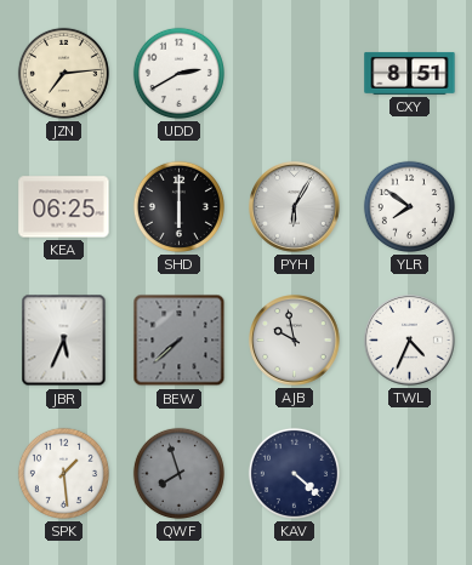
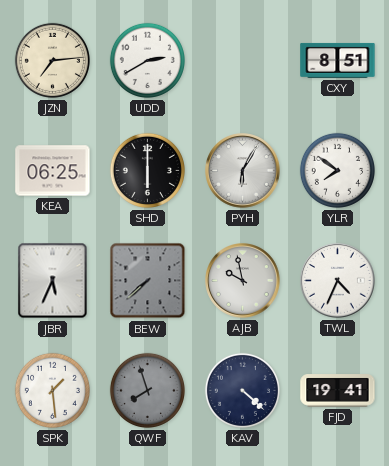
FJD: none -> 19:41
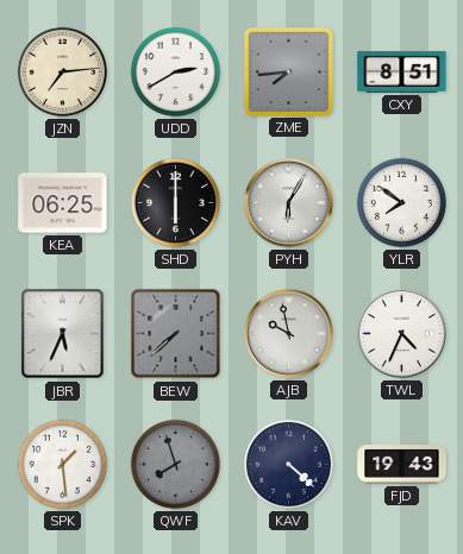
ZME: none -> 7:44
FJD: 19:41 -> 19:43
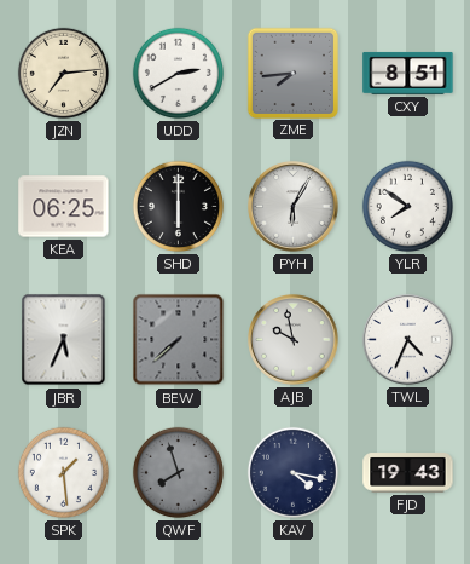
KAV: 4:22 -> 4:17
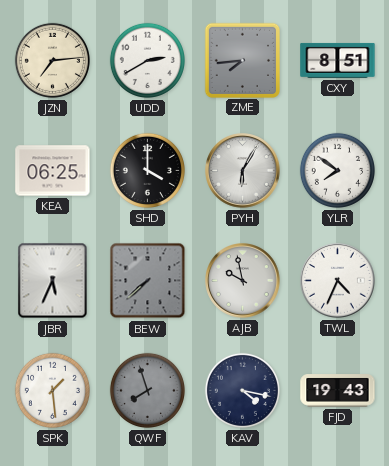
SHD: 6:00 -> 4:00
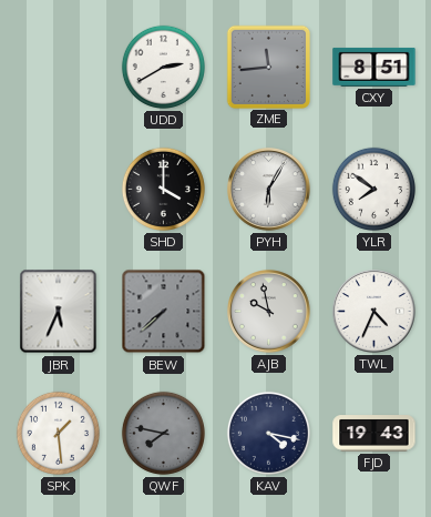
JZN: 7:14 -> none
ZME: 7:44 -> 11:44
KEA: 06:25 -> none
QWF: 7:57 -> 7:47
